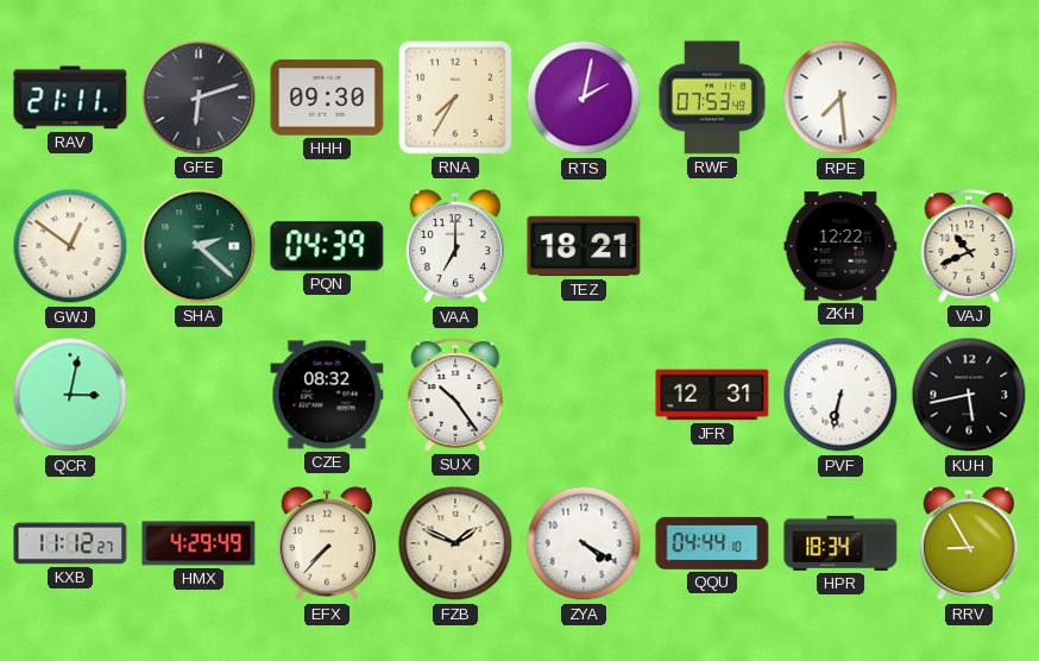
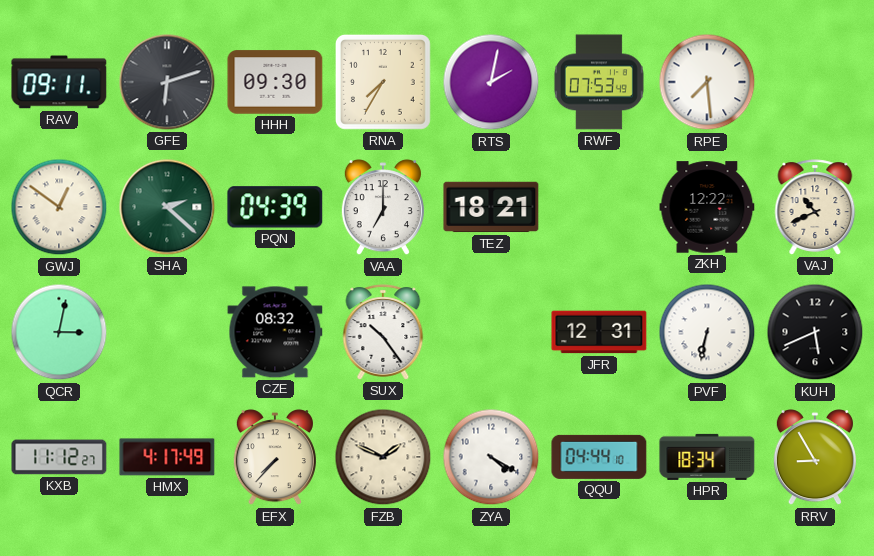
RAV: 21:11 -> 09:11
KUH: 5:43 -> 5:41
HMX: 4:29 -> 4:17
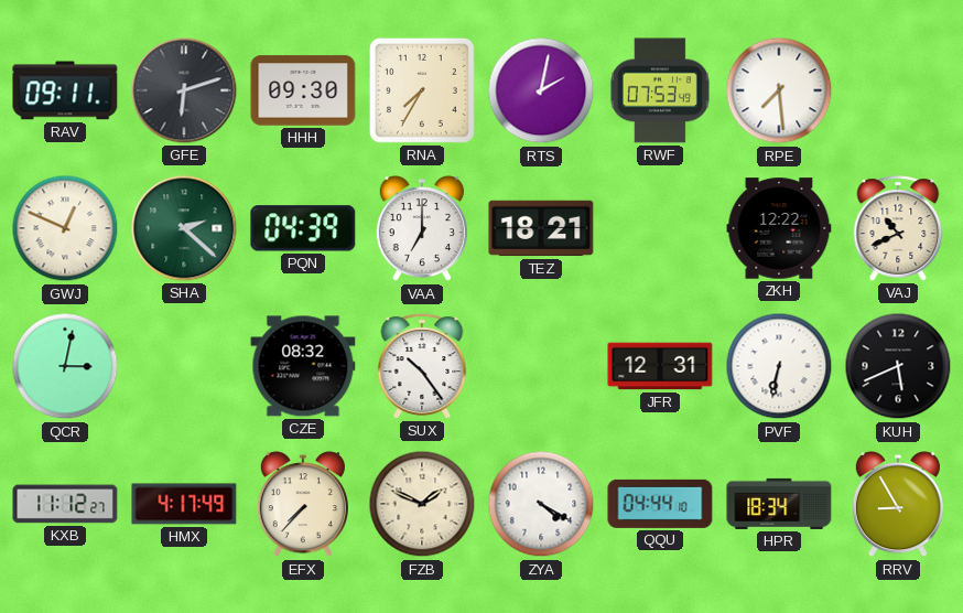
GWJ: 12:51 -> 12:49
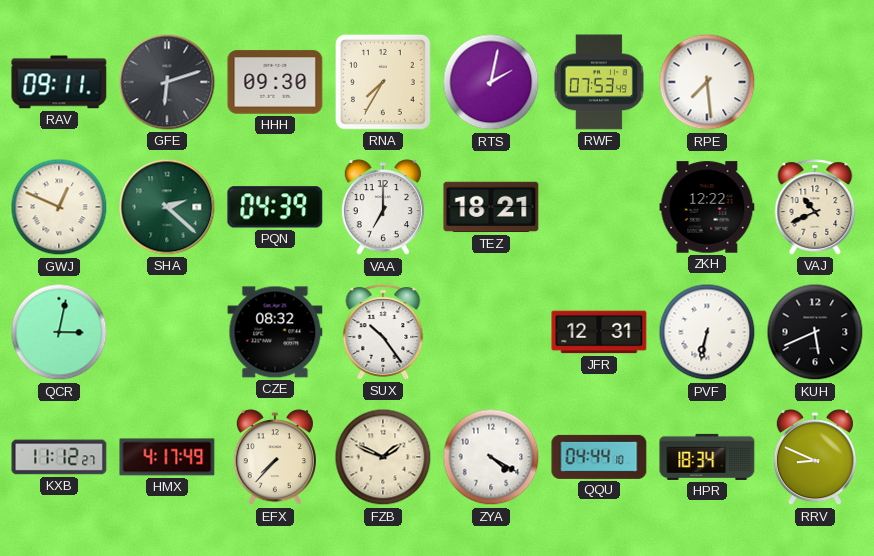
RRV: 8:55 -> 8:49
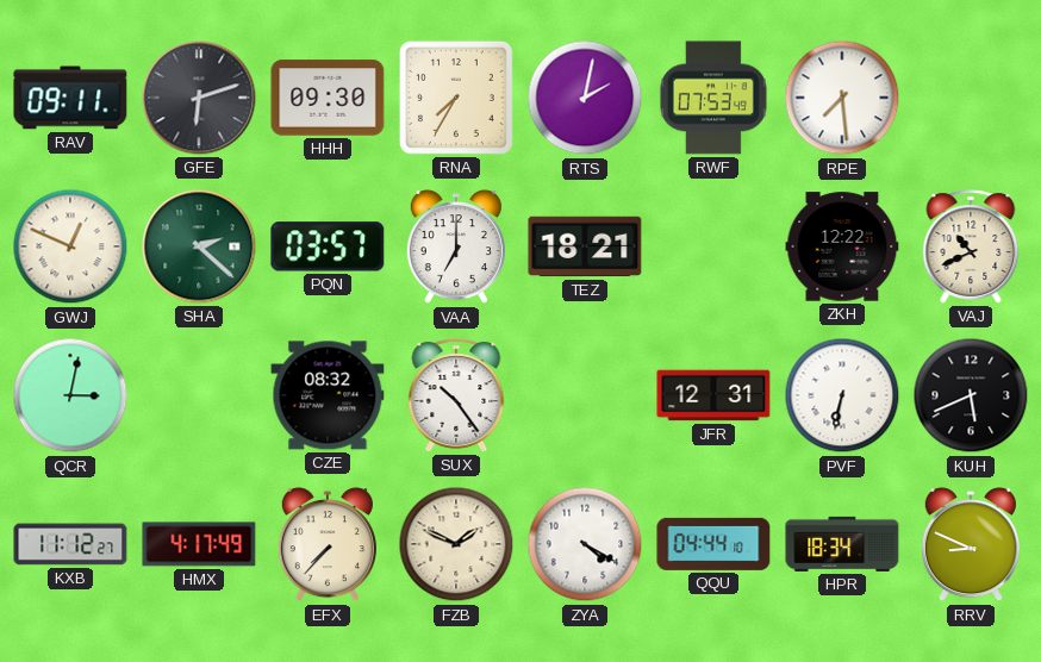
PQN: 04:39 -> 03:57
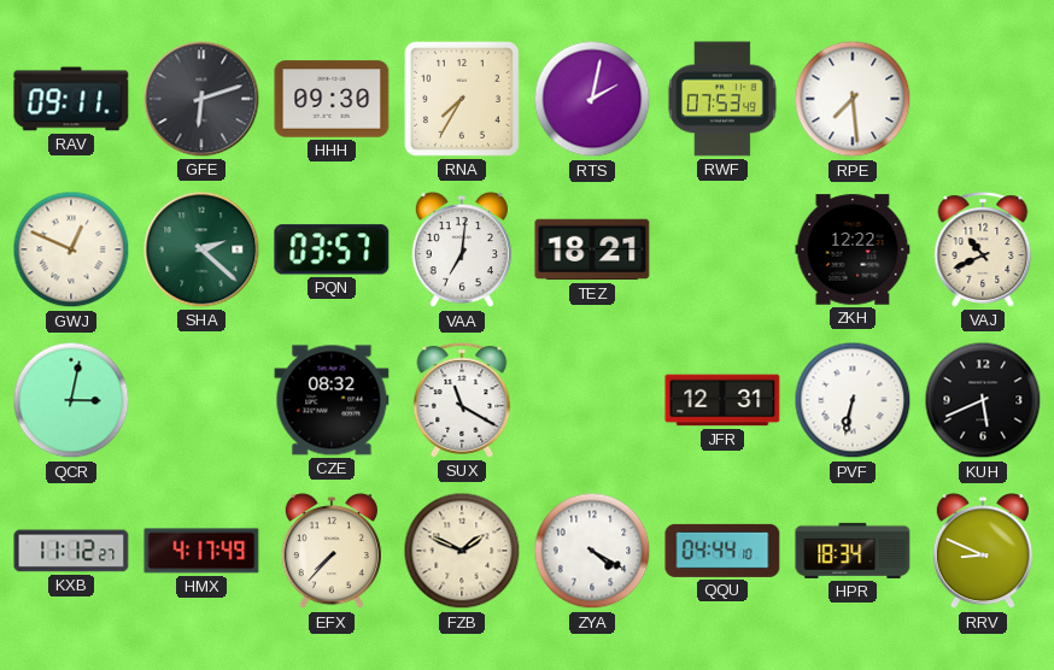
VAA: 7:00 -> 7:01
SUX: 10:24 -> 11:20
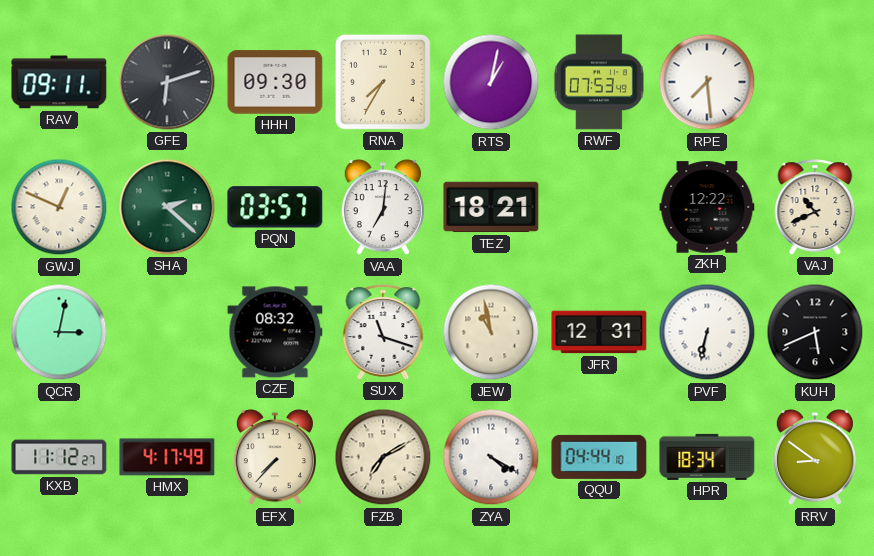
RTS: 2:02 -> 1:02
SUX: 11:20 -> 11:18
JEW: none -> 10:58
FZB: 1:49 -> 7:10
RRV: 8:49 -> 8:51
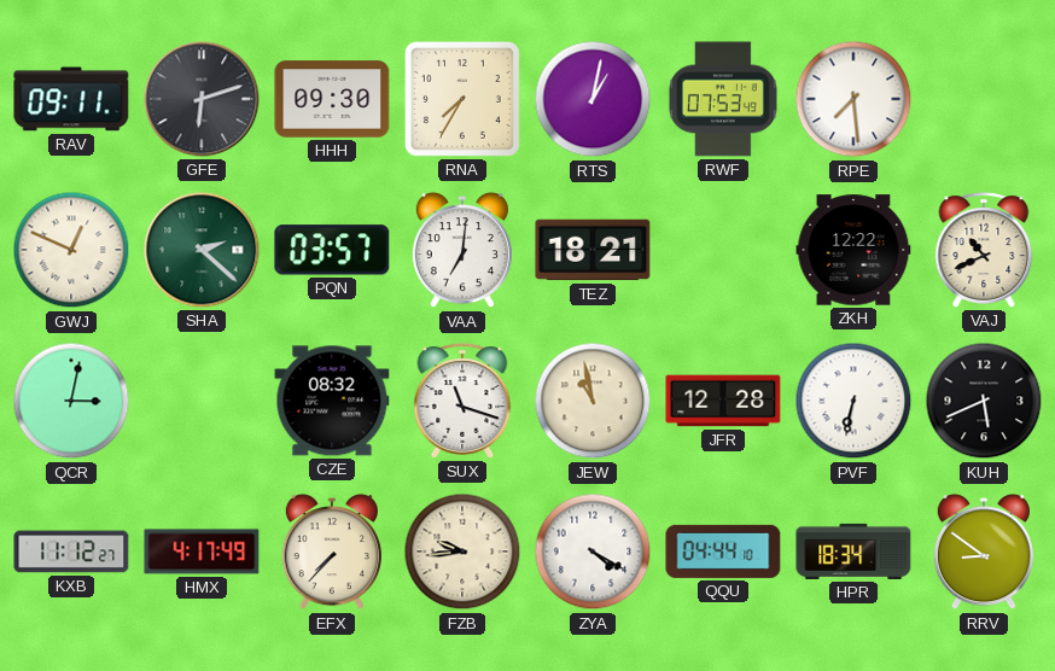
JFR: 12:31 -> 12:28
FZB: 7:10 -> 9:44
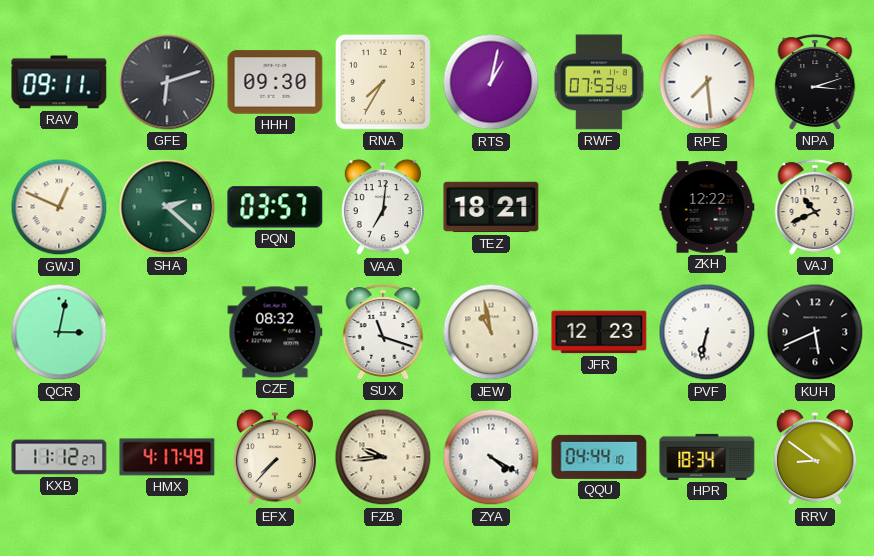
NPA: none -> 3:12
JFR: 12:28 -> 12:23
